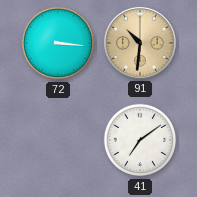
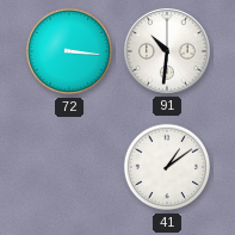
91 dial: champagne -> white
41: 7:09 -> 1:09
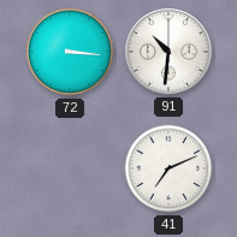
41: 1:09 -> 7:11
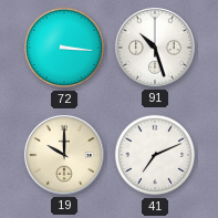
91: 10:31 -> 10:27
19: none -> 10:00
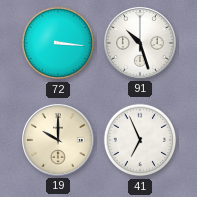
41: 7:11 -> 6:56
